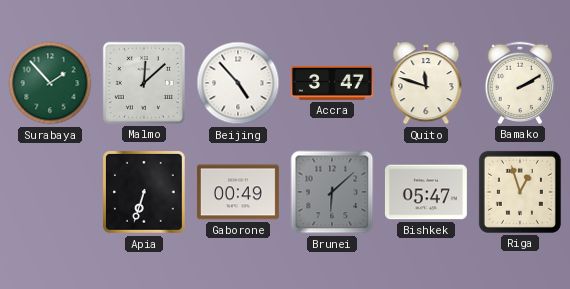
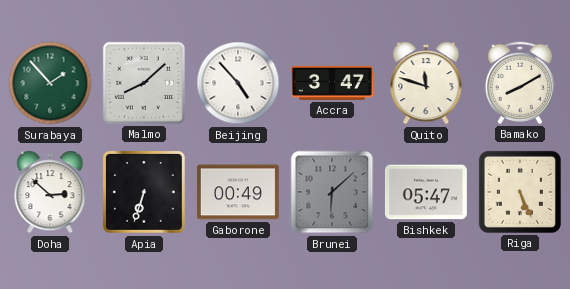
Malmo: 12:08 -> 8:08
Bamako: 2:10 -> 8:10
Doha: none -> 2:52
Riga: 12:57 -> 5:26
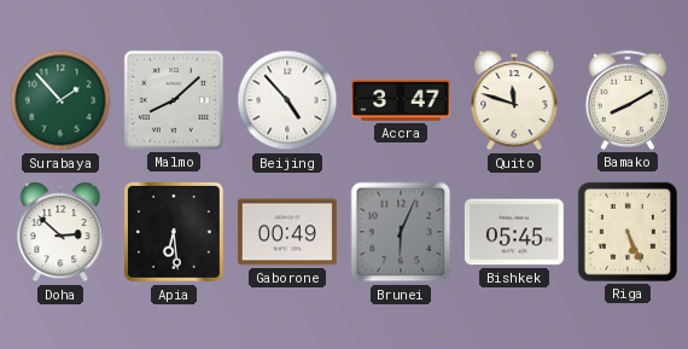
Apia: 6:33 -> 6:29
Brunei: 6:08 -> 6:04
Bishkek: 05:47 -> 05:45
